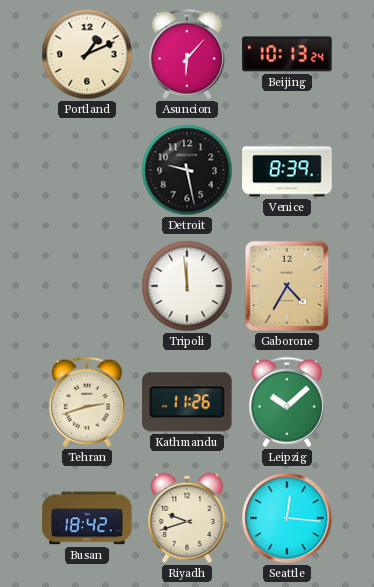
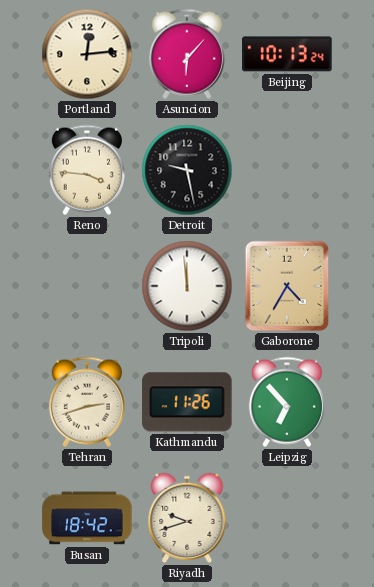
Portland: 1:11 -> 12:14
Reno: none -> 3:46
Venice: 8:39 -> none
Leipzig: 10:08 -> 6:53
Seattle: 12:16 -> none
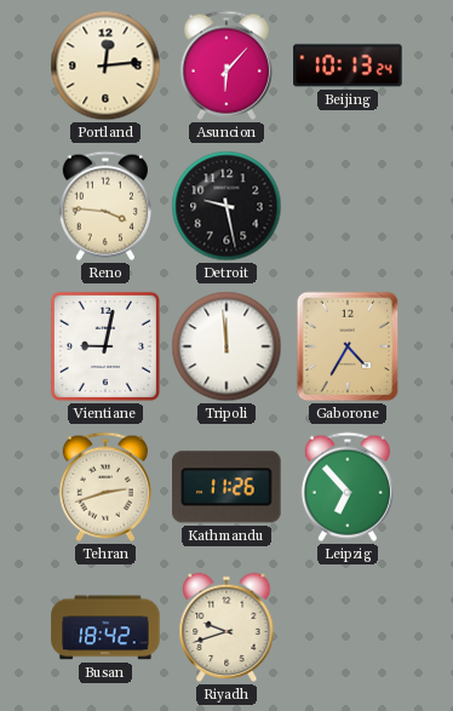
Vientiane: none -> 9:02
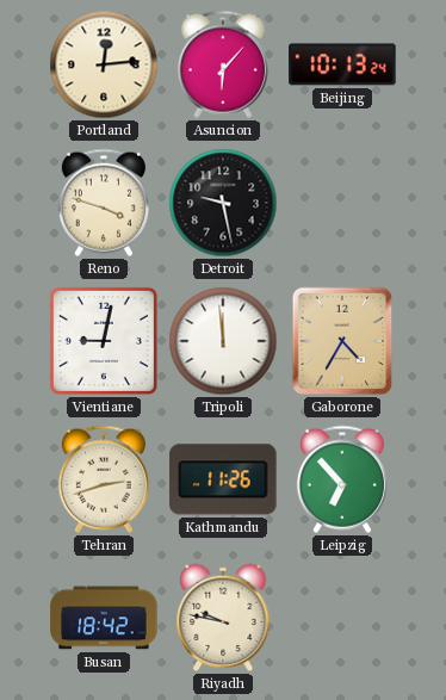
Reno: 3:46 -> 3:48
Riyadh: 9:42 -> 9:47
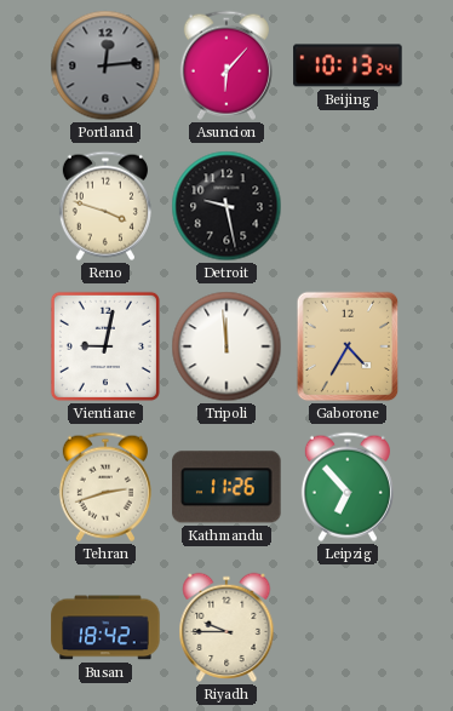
Portland dial: cream -> grey
Riyadh: 9:47 -> 9:45
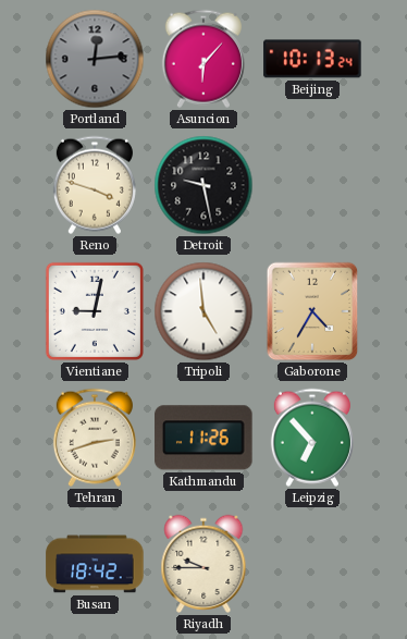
Tripoli: 11:59 -> 4:59
